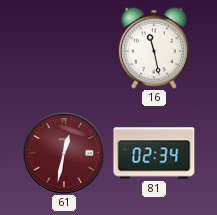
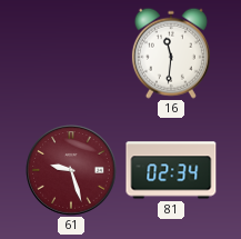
16: 11:28 -> 11:31
61: 12:32 -> 9:27
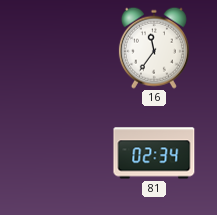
16: 11:31 -> 11:36
61: 9:27 -> none
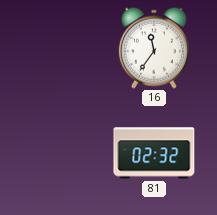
81: 02:34 -> 02:32
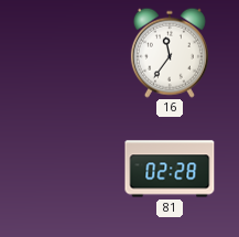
81: 02:32 -> 02:28
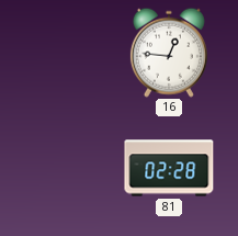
16: 11:36 -> 12:46
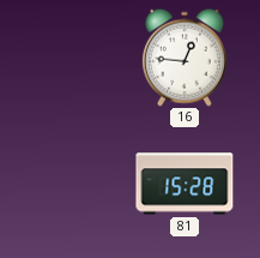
81: 02:28 -> 15:28
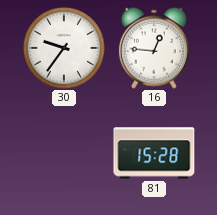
30: none -> 9:36
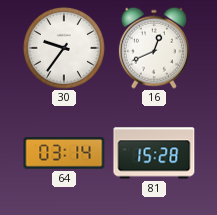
16: 12:46 -> 12:41
64: none -> 03:14
